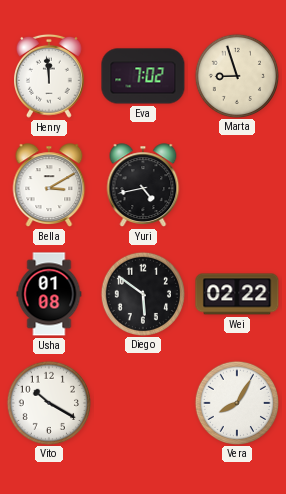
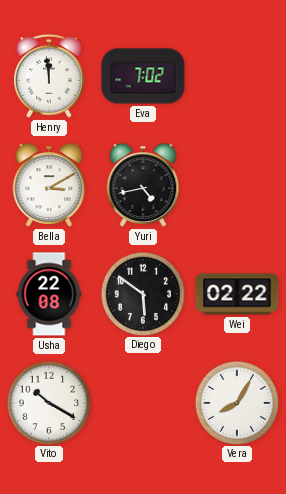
Marta: 8:57 -> none
Usha: 01:08 -> 22:08
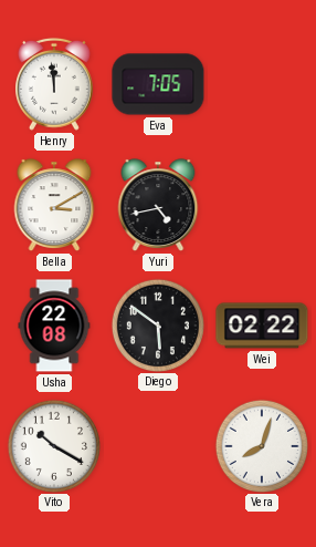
Eva: 7:02 -> 7:05
Vera: 8:05 -> 8:03
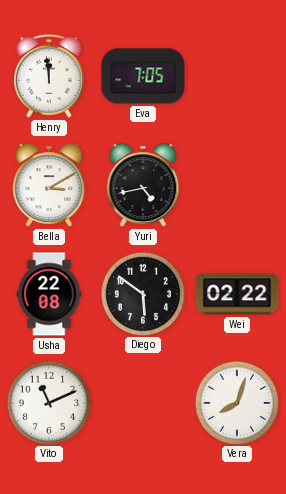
Vito: 10:20 -> 11:11
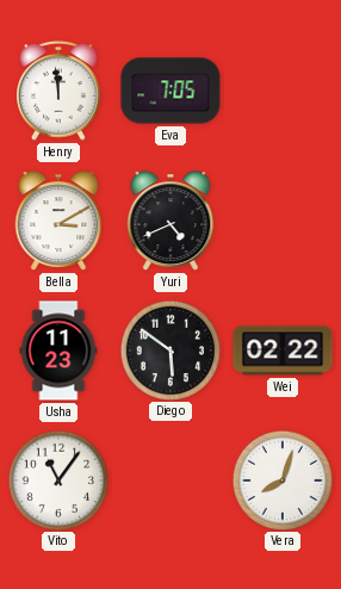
Yuri: 4:43 -> 4:41
Usha: 22:08 -> 11:23
Vito: 11:11 -> 11:06
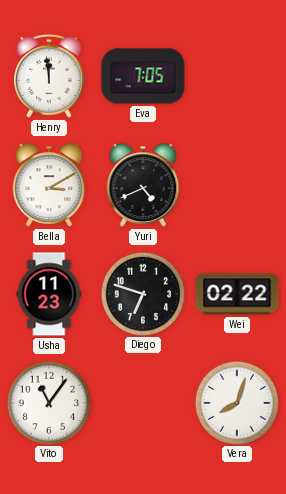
Diego: 5:51 -> 6:48
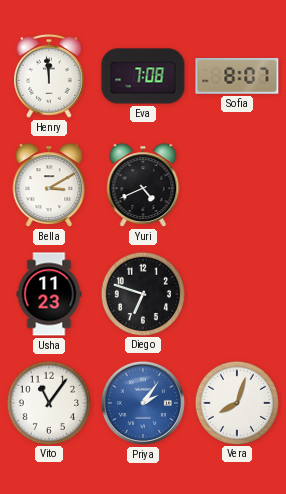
Eva: 7:05 -> 7:08
Sofia: none -> 8:07
Wei: 02:22 -> none
Priya: none -> 2:06
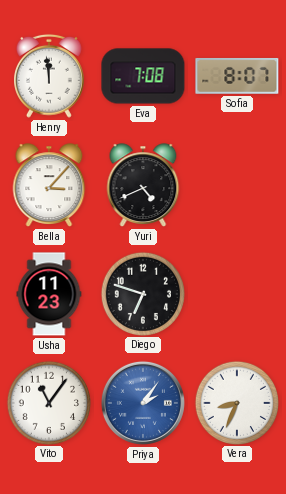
Bella: 3:10 -> 3:07
Vera: 8:03 -> 8:34
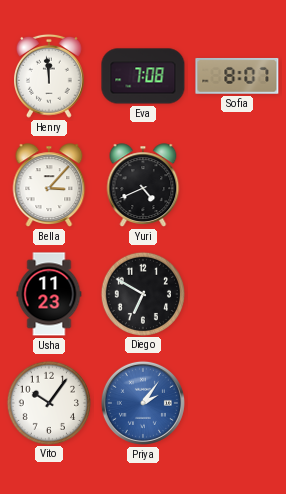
Diego: 6:48 -> 6:50
Vito: 11:06 -> 10:06
Vera: 8:34 -> none
